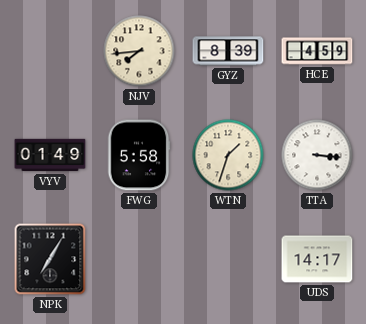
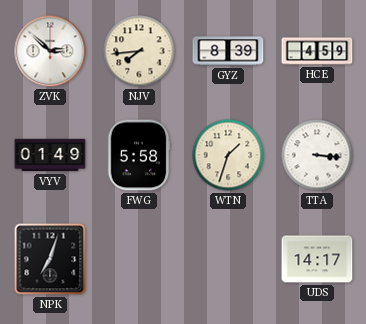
ZVK: none -> 2:52
NPK: 7:05 -> 7:03
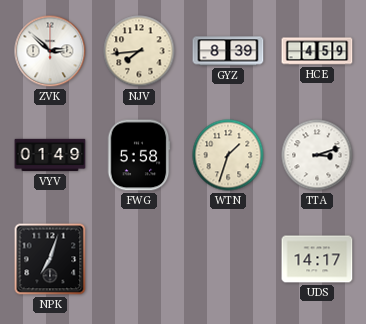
TTA: 3:16 -> 3:12
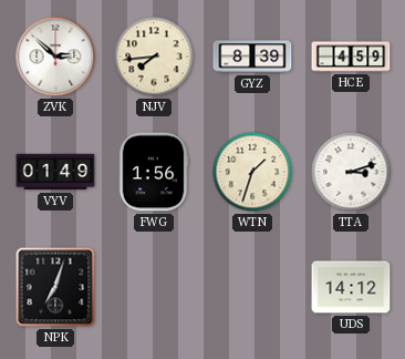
FWG: 5:58 -> 1:56
UDS: 14:17 -> 14:12
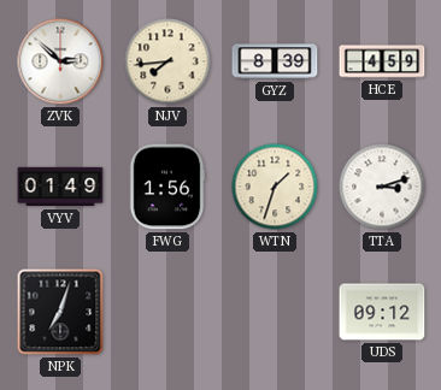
UDS: 14:12 -> 09:12
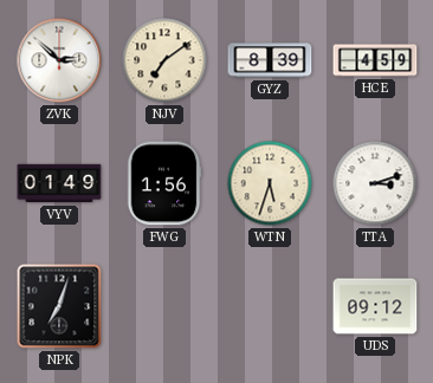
NJV: 7:44 -> 7:09
WTN: 1:33 -> 5:33
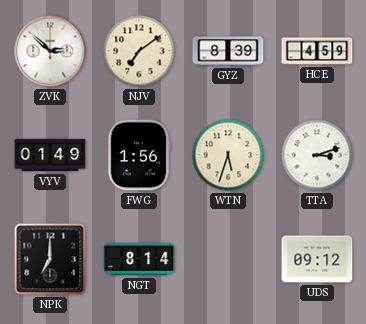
NPK: 7:03 -> 7:00
NGT: none -> 8:14
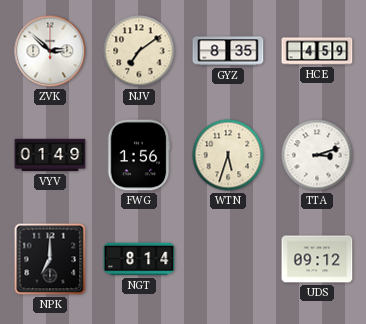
GYZ: 8:39 -> 8:35
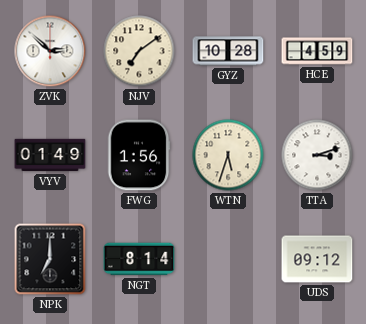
GYZ: 8:35 -> 10:28
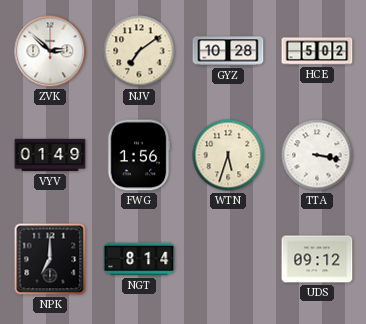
HCE: 4:59 -> 5:02
TTA: 3:12 -> 3:17
